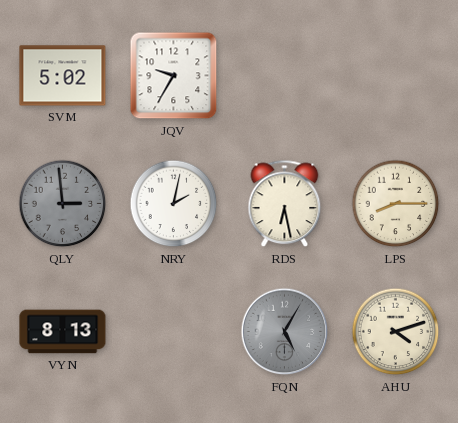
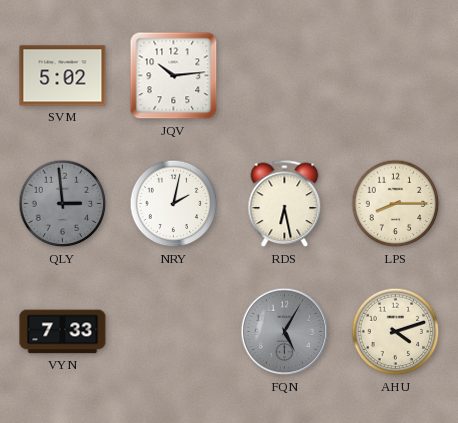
JQV: 9:35 -> 10:14
VYN: 8:13 -> 7:33
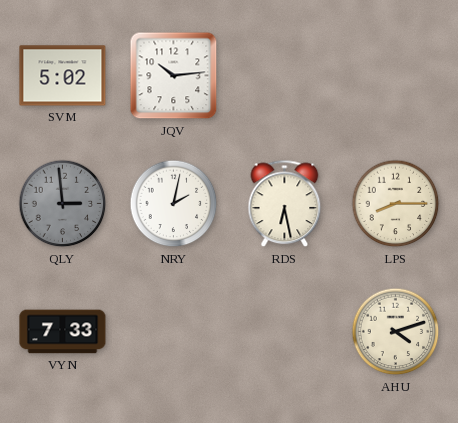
FQN: 5:05 -> none
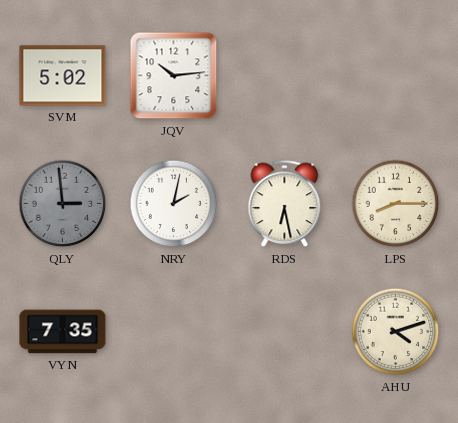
VYN: 7:33 -> 7:35
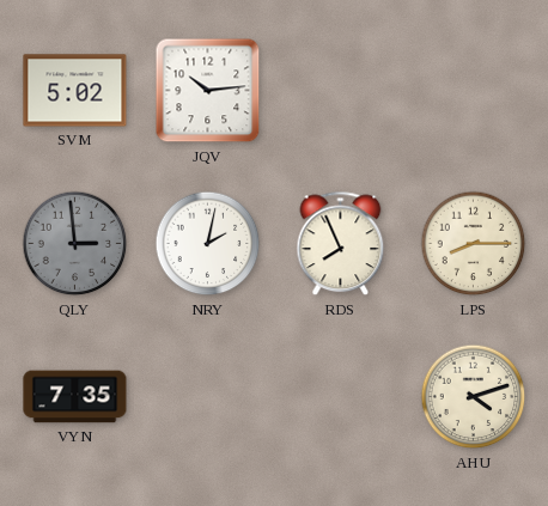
RDS: 6:28 -> 7:56
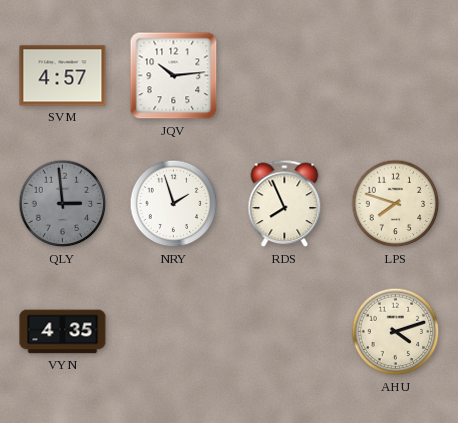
SVM: 5:02 -> 4:57
NRY: 2:02 -> 1:57
LPS: 8:15 -> 7:48
VYN: 7:35 -> 4:35
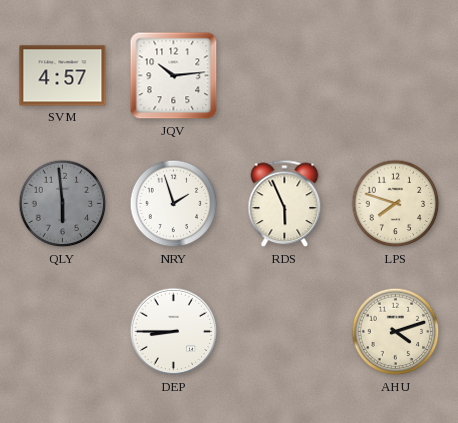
QLY: 2:59 -> 5:59
RDS: 7:56 -> 5:56
VYN: 4:35 -> none
DEP: none -> 8:45
